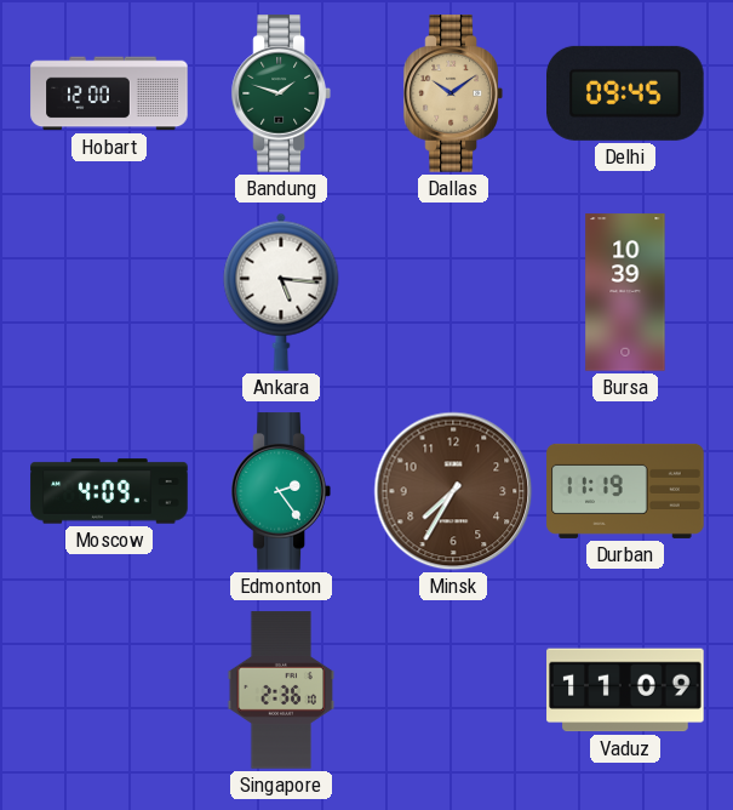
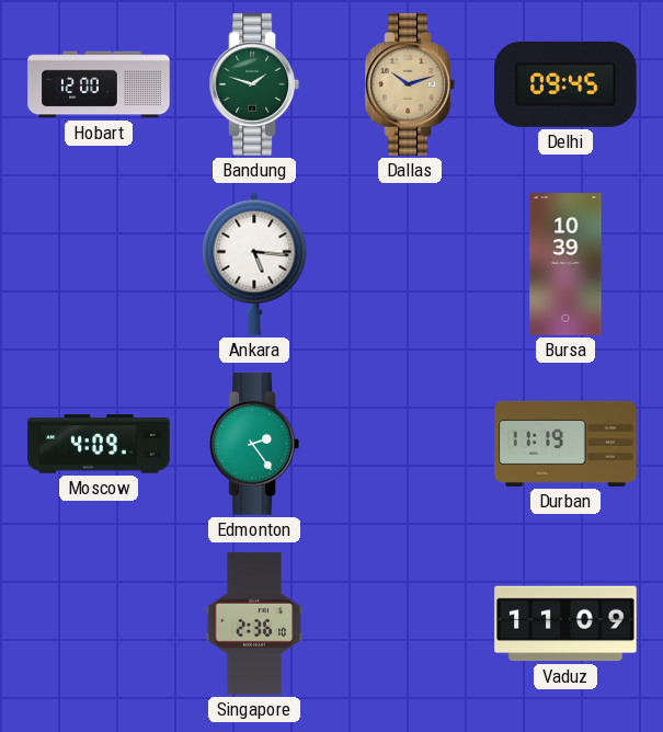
Dallas: 10:09 -> 10:12
Minsk: 7:35 -> none
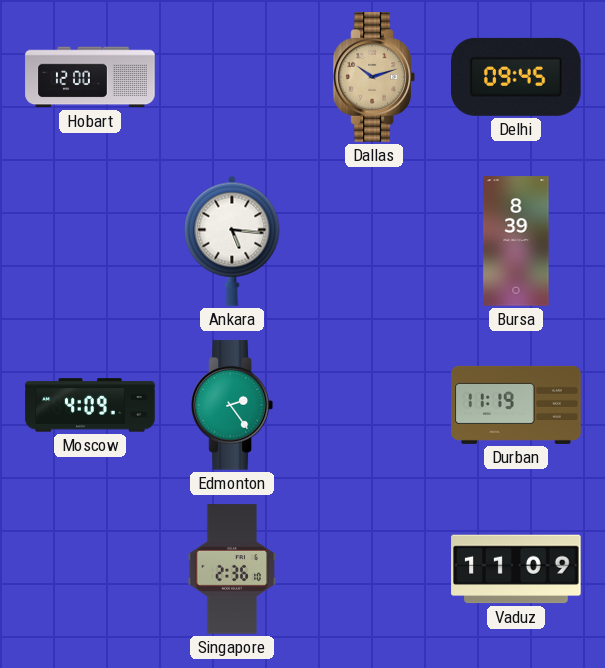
Bandung: 1:48 -> none
Bursa: 10:39 -> 8:39
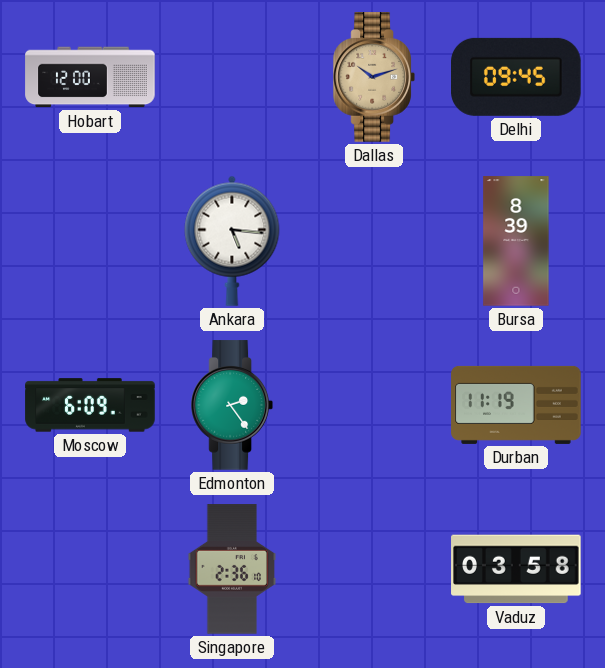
Moscow: 4:09 -> 6:09
Vaduz: 11:09 -> 03:58
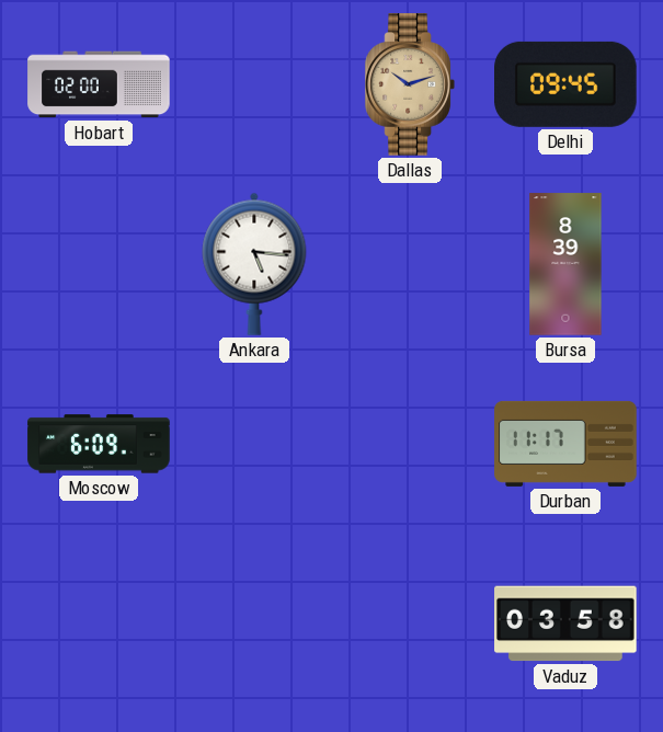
Hobart: 12:00 -> 02:00
Edmonton: 2:24 -> none
Durban: 11:19 -> 11:17
Singapore: 2:36 -> none
